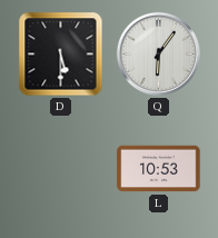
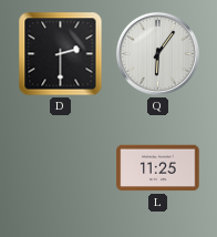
D: 5:30 -> 2:30
L: 10:53 -> 11:25
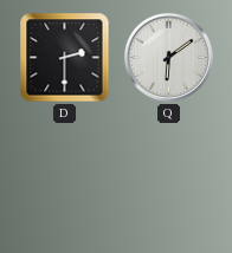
Q: 6:06 -> 6:09
L: 11:25 -> none
